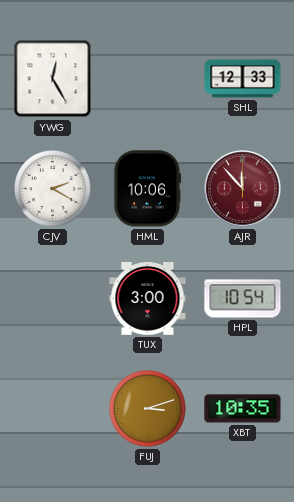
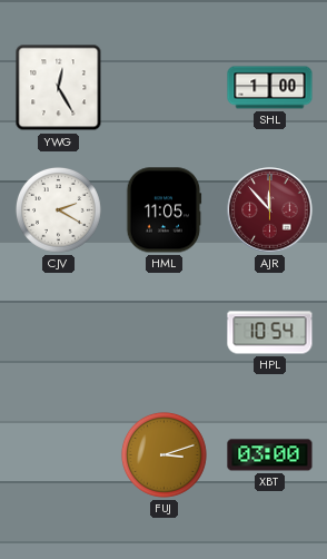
SHL: 12:33 -> 1:00
HML: 10:06 -> 11:05
TUX: 3:00 -> none
XBT: 10:35 -> 03:00
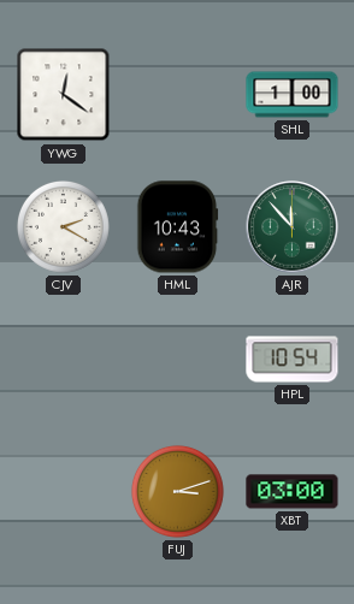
YWG: 12:25 -> 12:21
HML: 11:05 -> 10:43
AJR dial: burgundy -> green
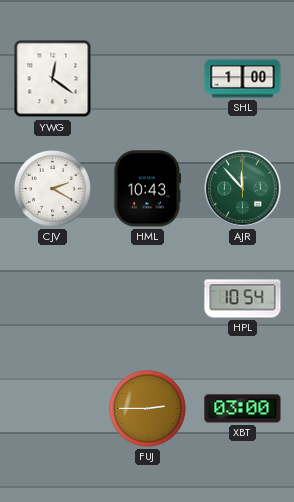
FUJ: 3:12 -> 2:45
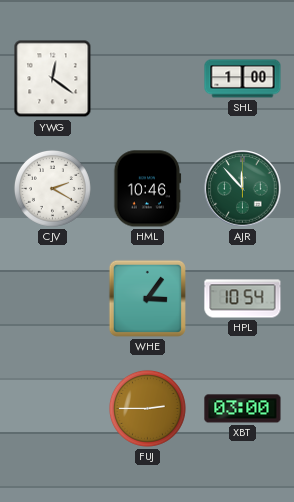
HML: 10:43 -> 10:46
WHE: none -> 3:06
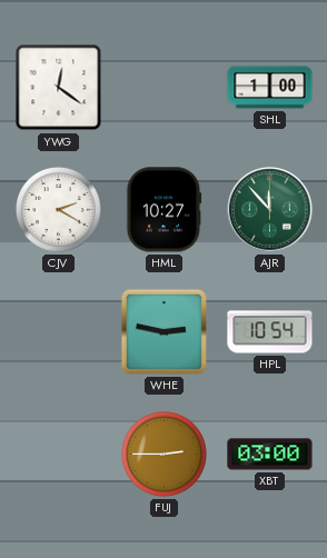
HML: 10:46 -> 10:27
WHE: 3:06 -> 2:47
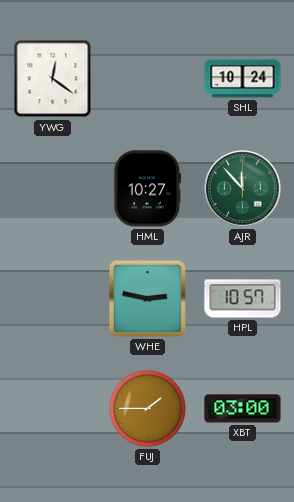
SHL: 1:00 -> 10:24
CJV: 2:20 -> none
HPL: 10:54 -> 10:57
FUJ: 2:45 -> 1:45
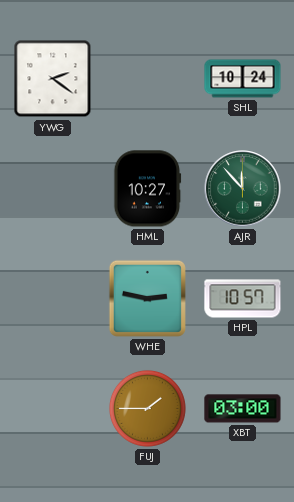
YWG: 12:21 -> 2:21
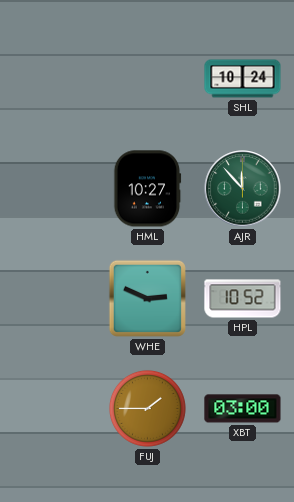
YWG: 2:21 -> none
WHE: 2:47 -> 2:49
HPL: 10:57 -> 10:52
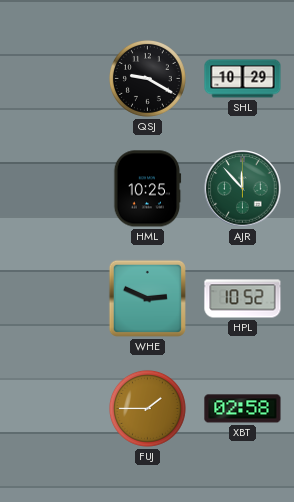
QSJ: none -> 9:20
SHL: 10:24 -> 10:29
HML: 10:27 -> 10:25
XBT: 03:00 -> 02:58
